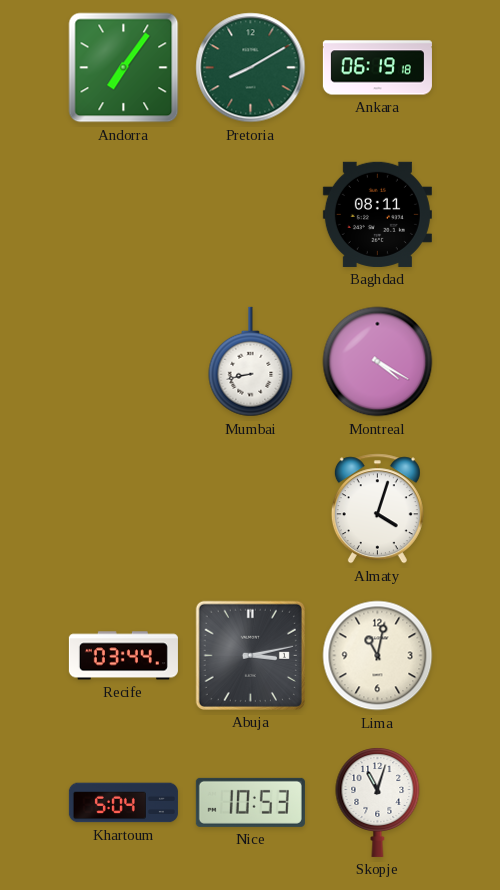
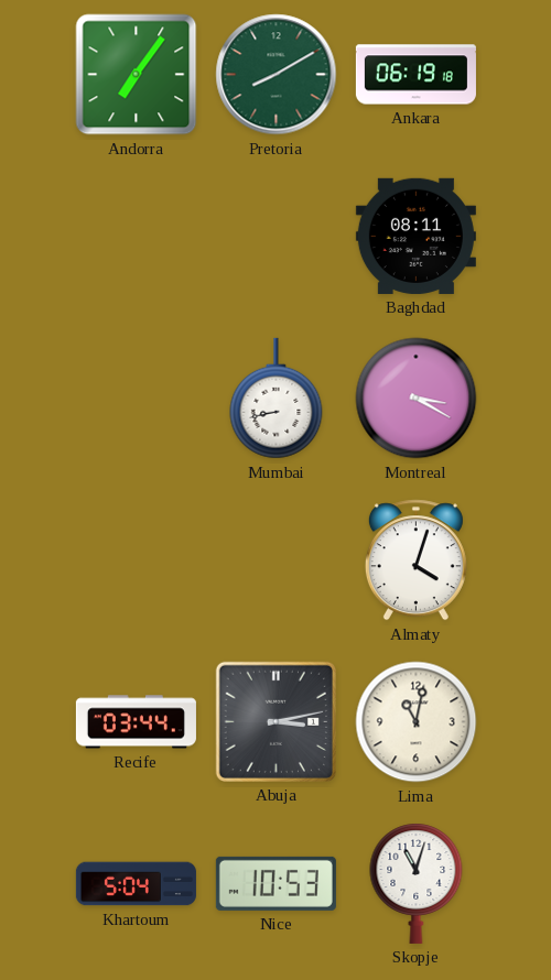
Montreal: 4:20 -> 3:20
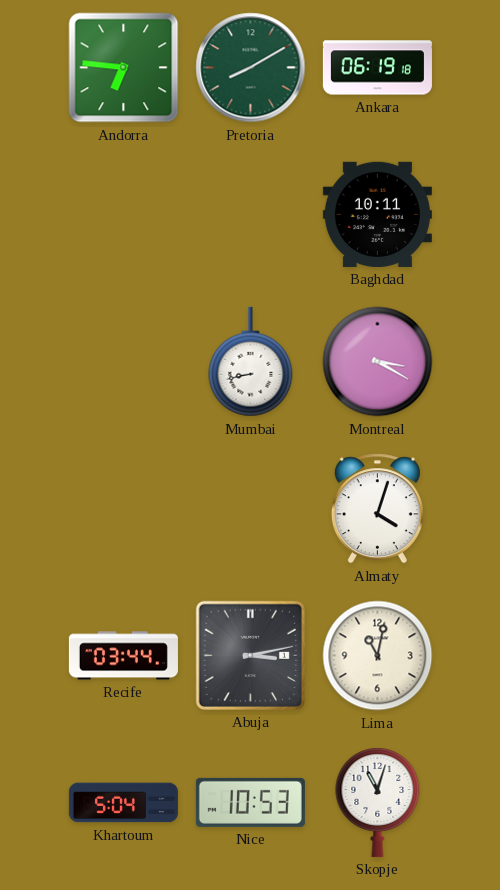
Andorra: 7:06 -> 6:46
Baghdad: 08:11 -> 10:11
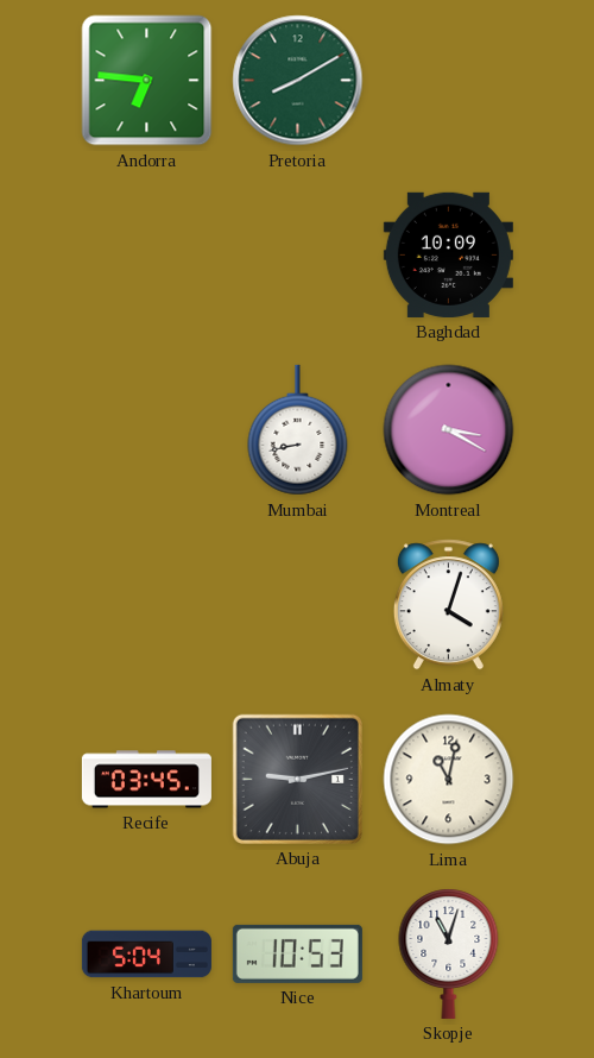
Ankara: 06:19 -> none
Baghdad: 10:11 -> 10:09
Recife: 03:44 -> 03:45
Abuja: 3:13 -> 9:13
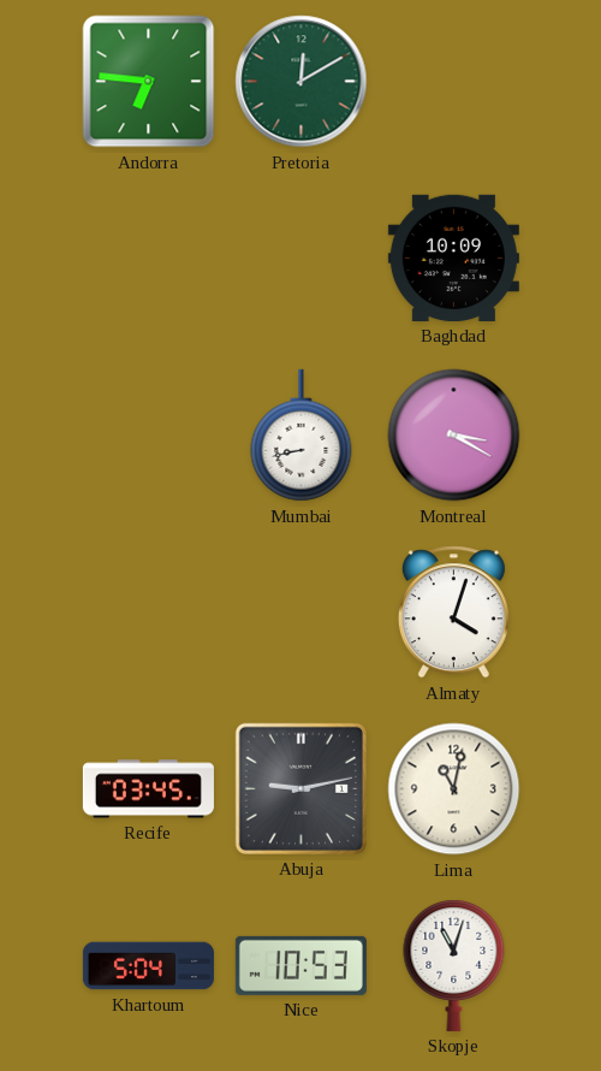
Pretoria: 8:10 -> 12:10
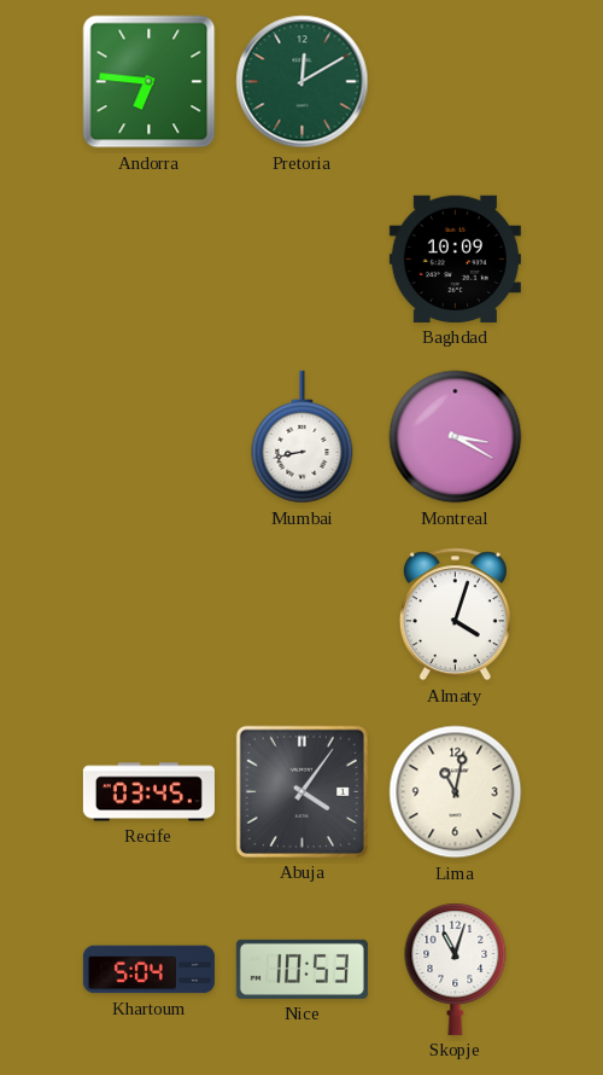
Abuja: 9:13 -> 4:06
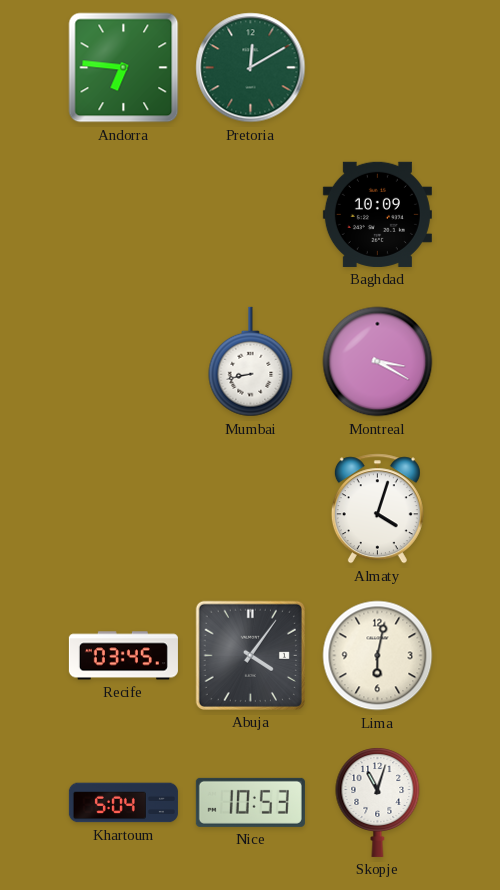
Lima: 11:02 -> 6:02
